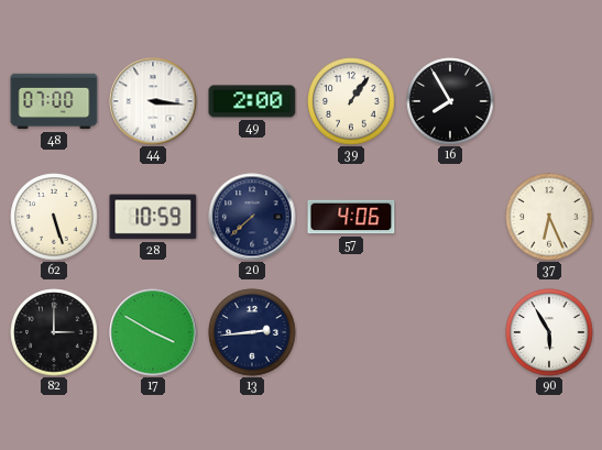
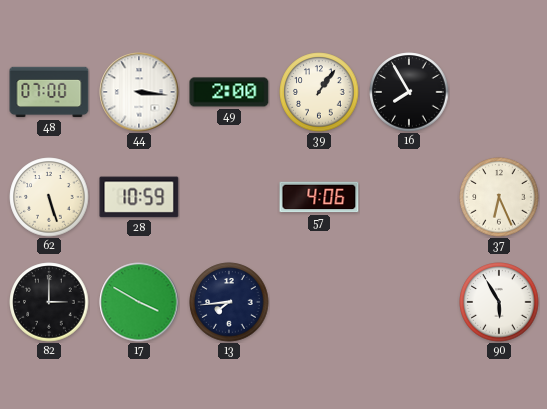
20: 7:38 -> none
13: 2:44 -> 7:44
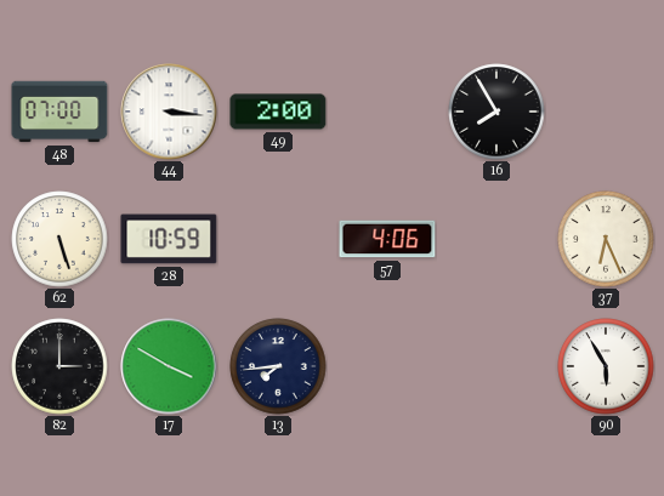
39: 1:06 -> none
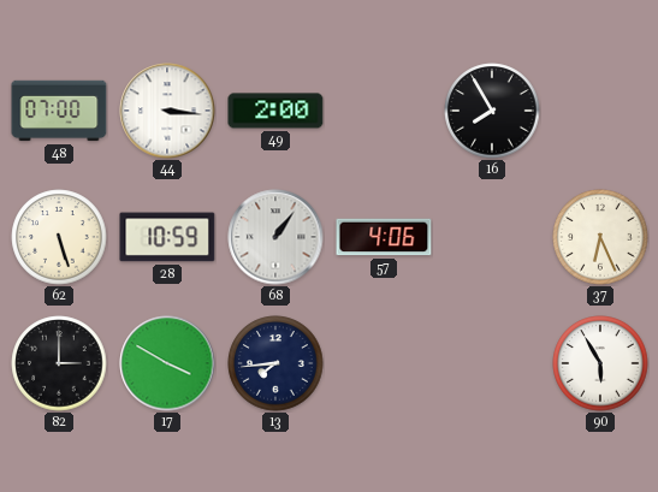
68: none -> 1:06
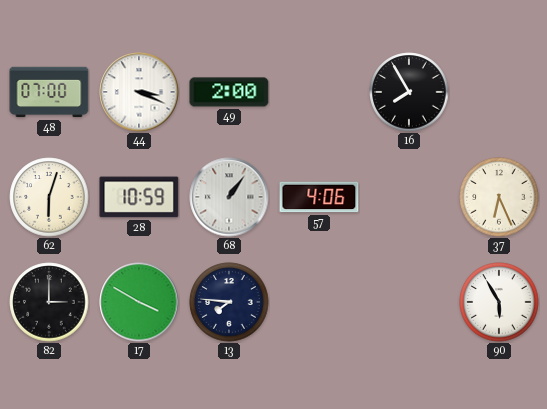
44: 3:16 -> 3:19
62: 5:27 -> 6:03
13: 7:44 -> 7:46
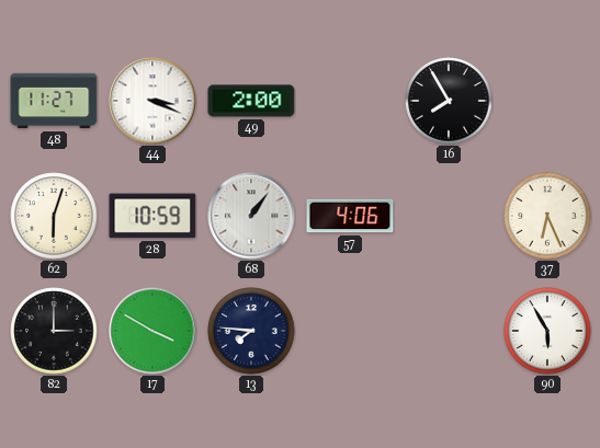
48: 07:00 -> 11:27
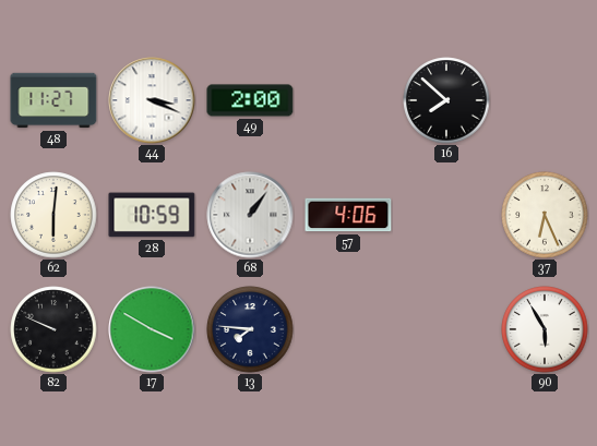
16: 7:55 -> 7:52
62: 6:03 -> 6:01
82: 3:00 -> 9:49
